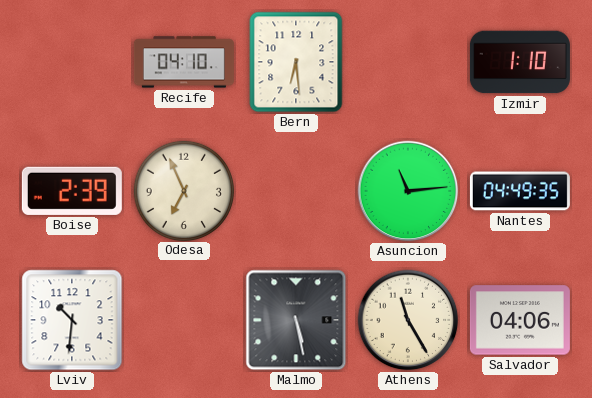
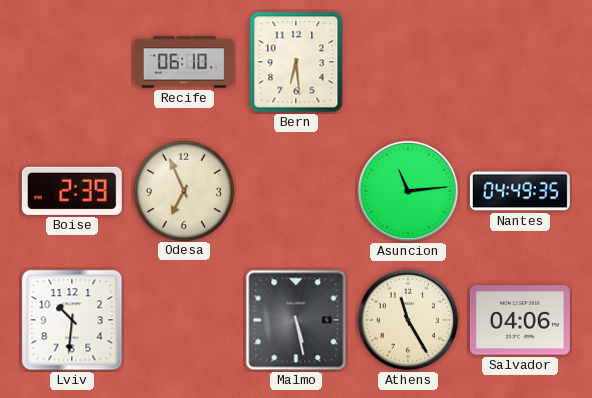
Recife: 04:10 -> 06:10
Izmir: 1:10 -> none
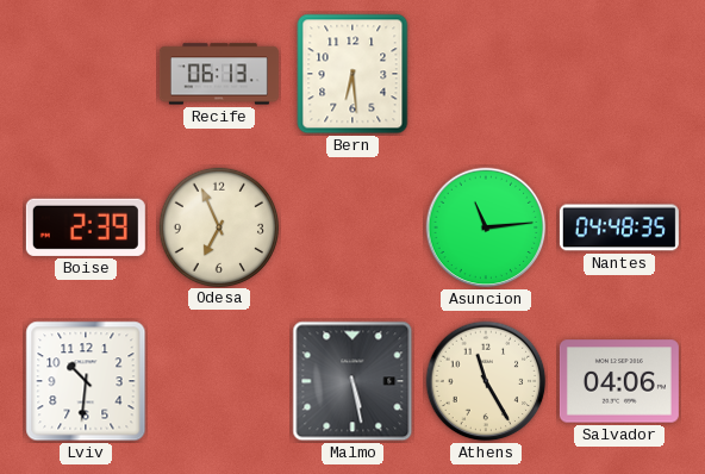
Recife: 06:10 -> 06:13
Nantes: 04:49 -> 04:48
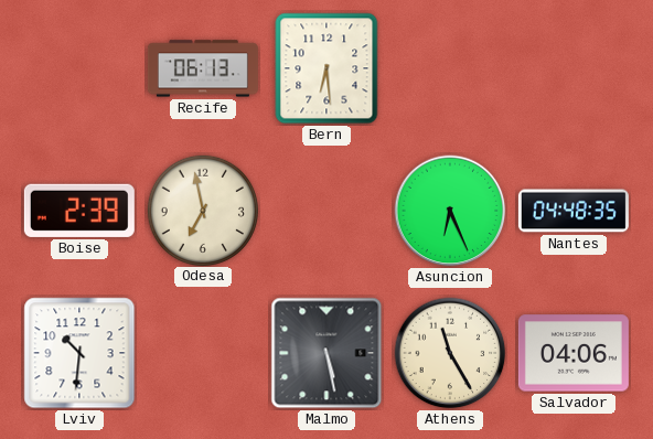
Odesa: 6:56 -> 6:58
Asuncion: 11:14 -> 6:26
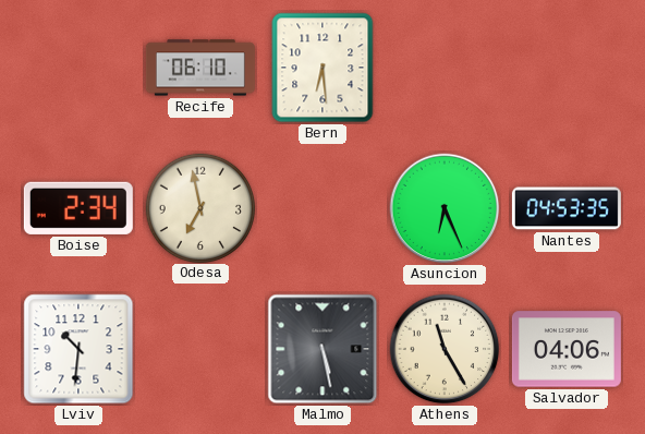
Recife: 06:13 -> 06:10
Boise: 2:39 -> 2:34
Nantes: 04:48 -> 04:53
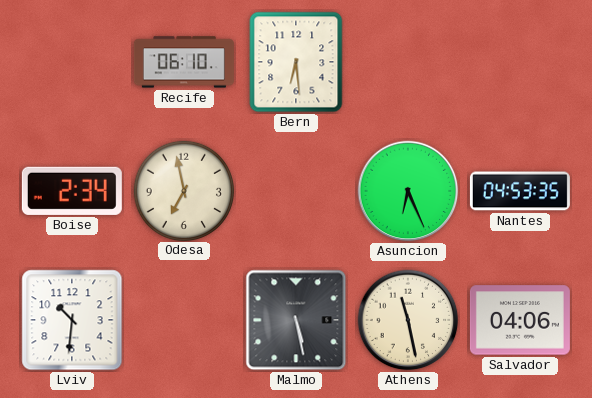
Athens: 11:25 -> 11:28
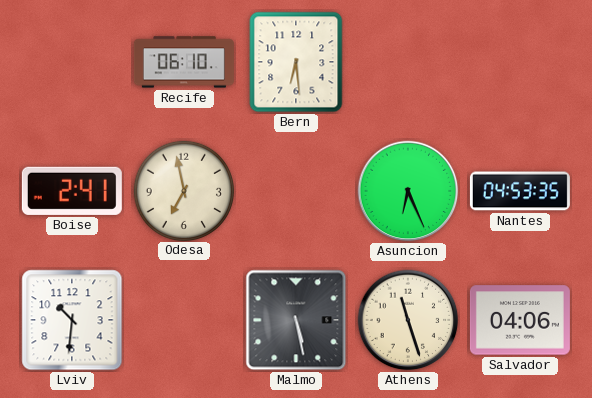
Boise: 2:34 -> 2:41
Athens: 11:28 -> 11:27
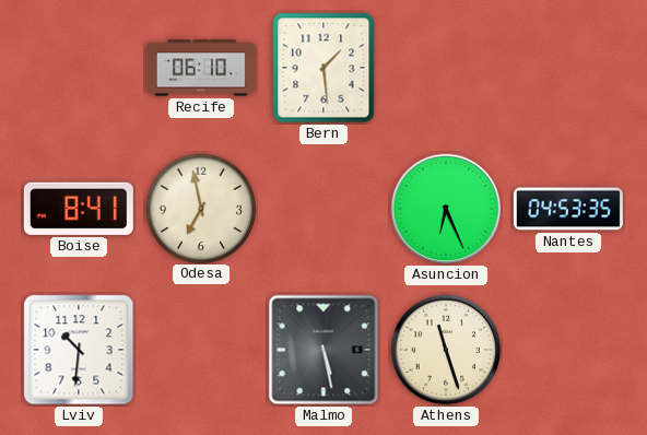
Bern: 6:29 -> 1:29
Boise: 2:41 -> 8:41
Salvador: 04:06 -> none
